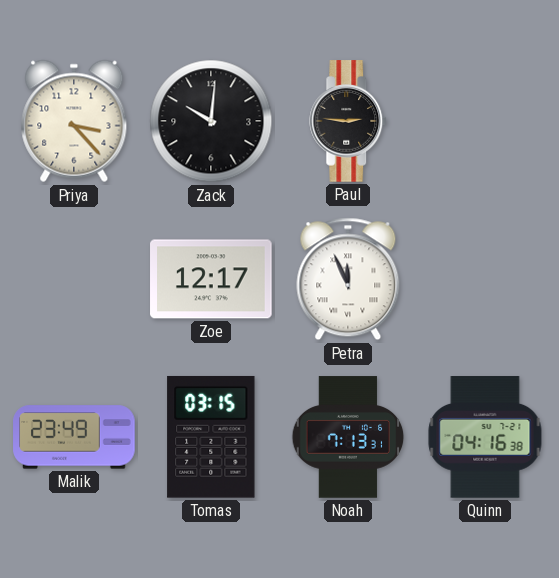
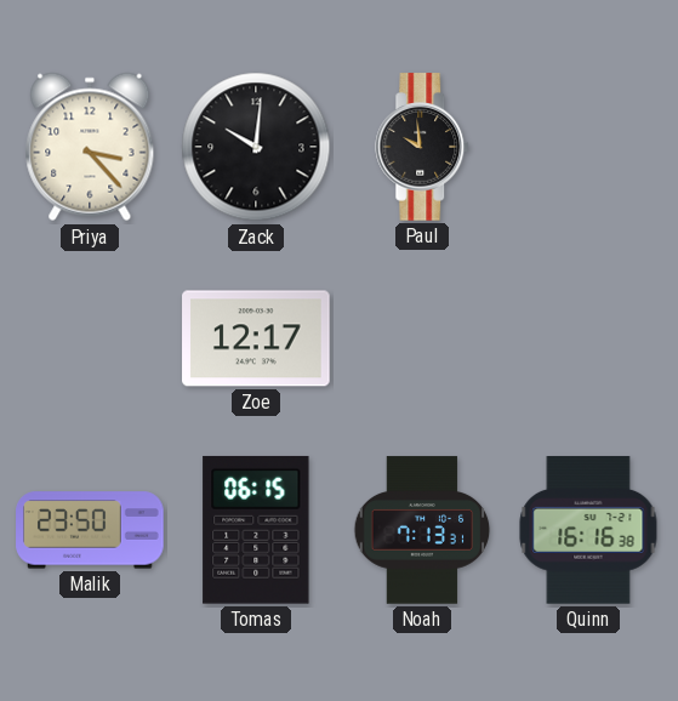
Paul: 2:46 -> 9:59
Petra: 11:56 -> none
Malik: 23:49 -> 23:50
Tomas: 03:15 -> 06:15
Quinn: 04:16 -> 16:16
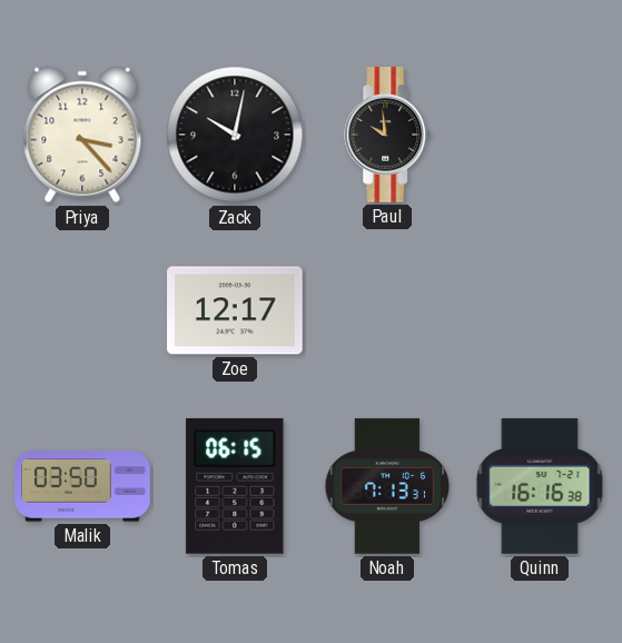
Zack: 10:01 -> 10:02
Malik: 23:50 -> 03:50
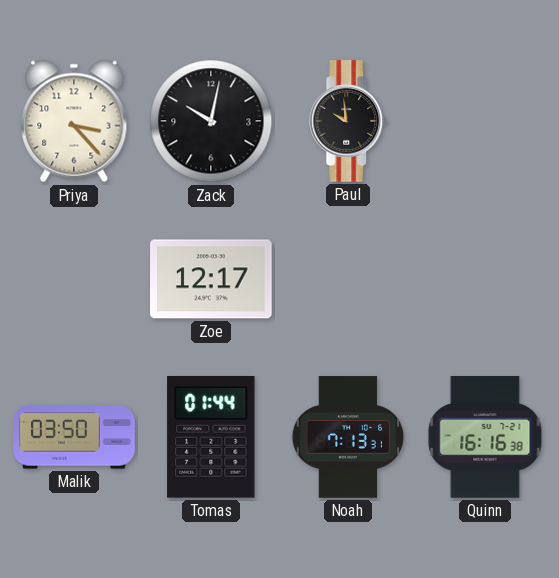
Tomas: 06:15 -> 01:44
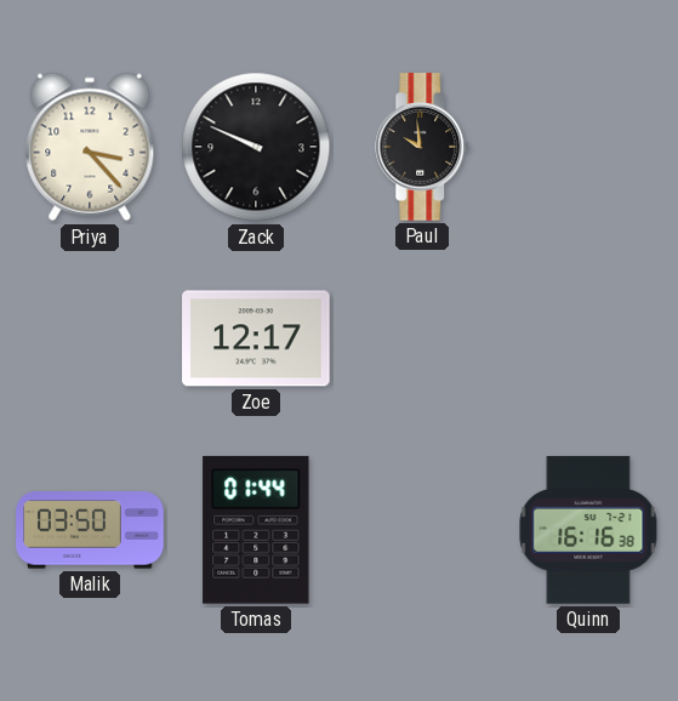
Zack: 10:02 -> 9:49
Noah: 7:13 -> none
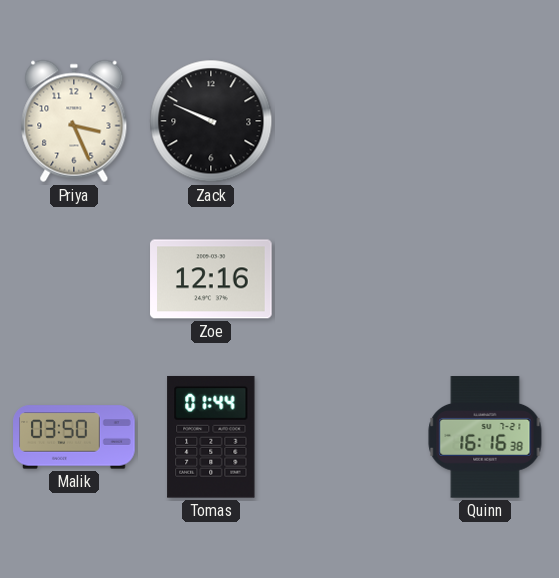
Priya: 3:23 -> 3:26
Paul: 9:59 -> none
Zoe: 12:17 -> 12:16
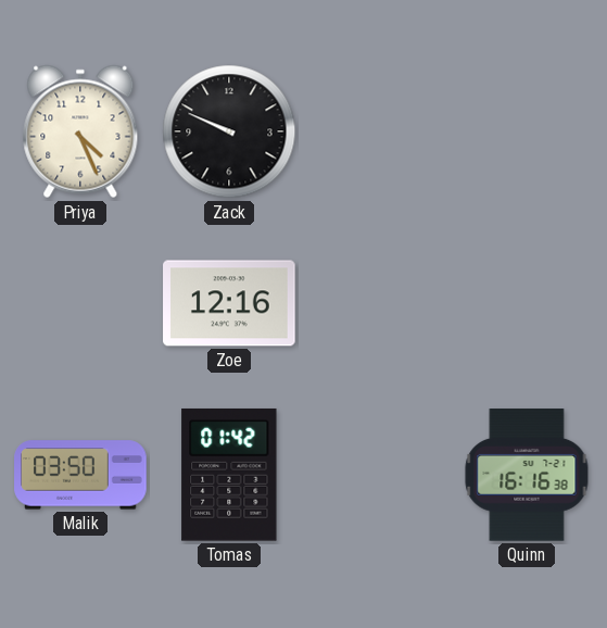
Priya: 3:26 -> 4:26
Tomas: 01:44 -> 01:42
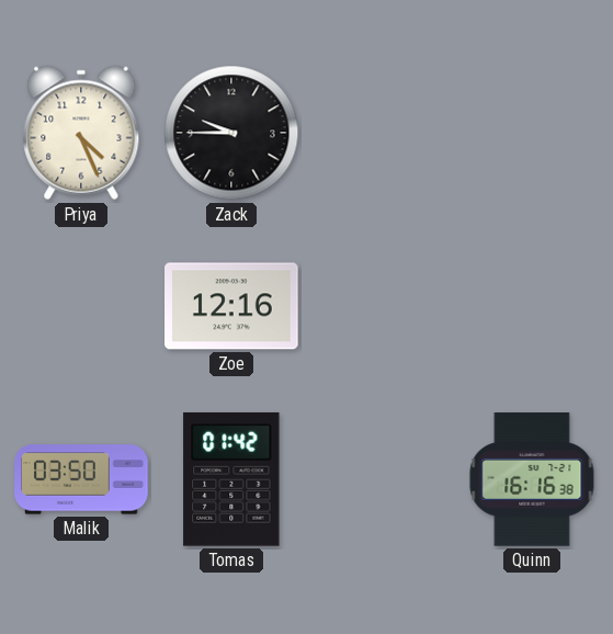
Zack: 9:49 -> 9:45
